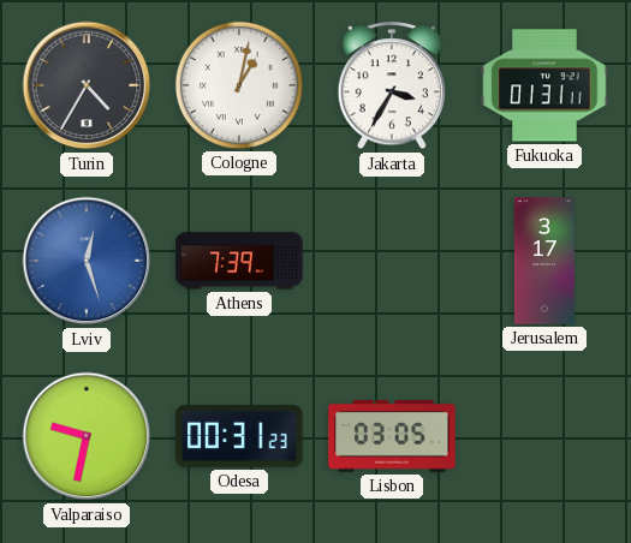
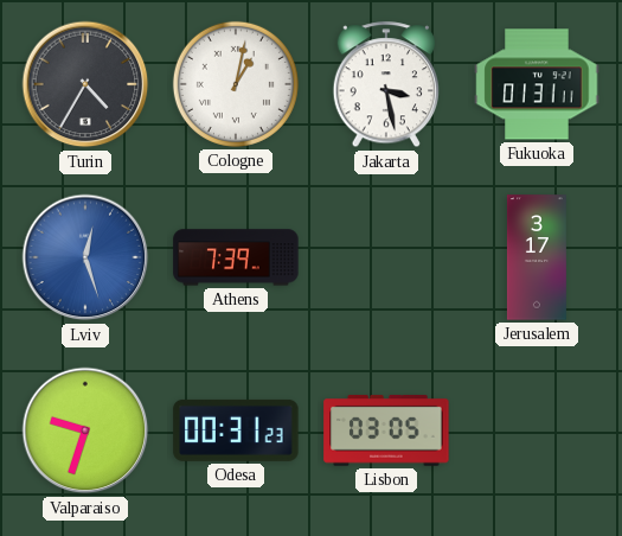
Jakarta: 3:35 -> 3:28
Valparaiso: 9:32 -> 9:33
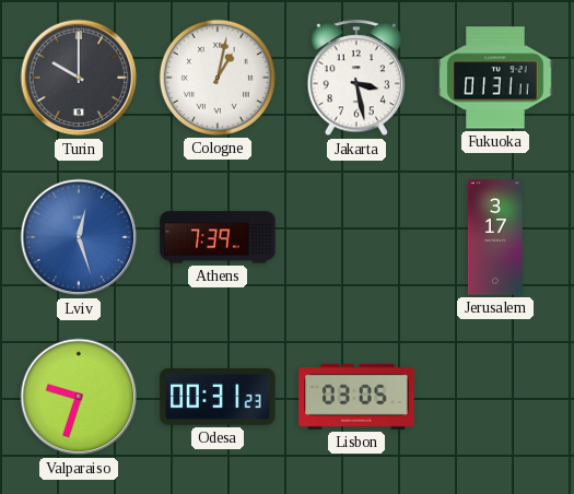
Turin: 4:35 -> 10:00
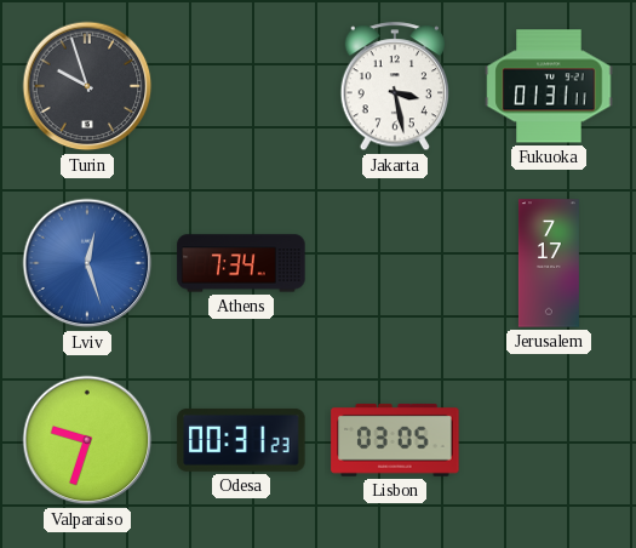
Turin: 10:00 -> 9:57
Cologne: 1:02 -> none
Athens: 7:39 -> 7:34
Jerusalem: 3:17 -> 7:17
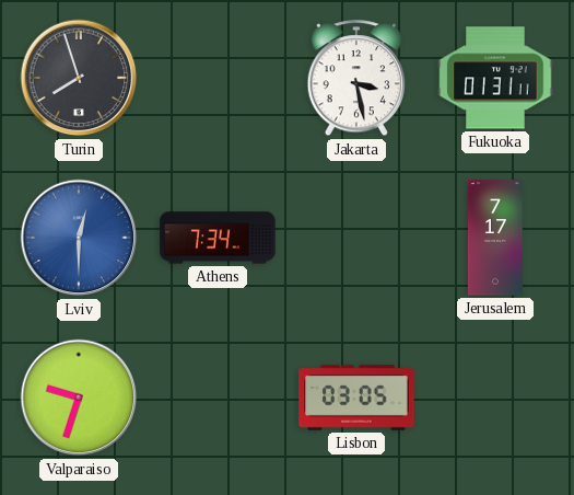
Turin: 9:57 -> 7:57
Lviv: 12:27 -> 12:30
Odesa: 00:31 -> none
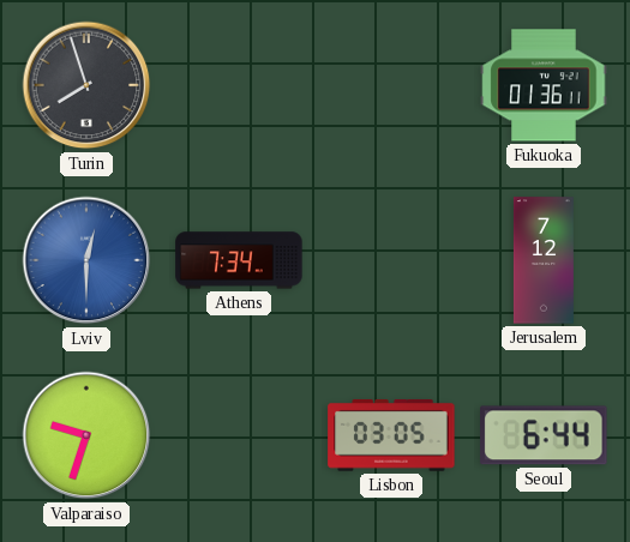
Jakarta: 3:28 -> none
Fukuoka: 01:31 -> 01:36
Jerusalem: 7:17 -> 7:12
Seoul: none -> 6:44
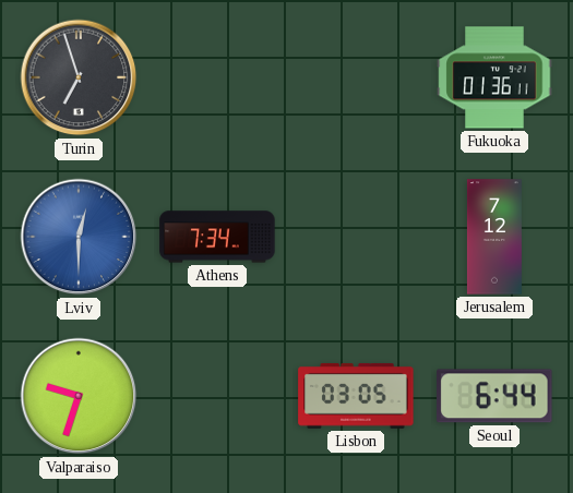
Turin: 7:57 -> 6:57
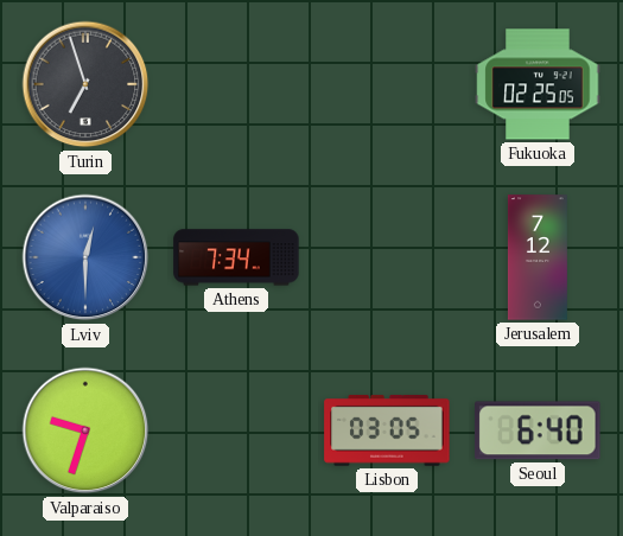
Fukuoka: 01:36 -> 02:25
Seoul: 6:44 -> 6:40
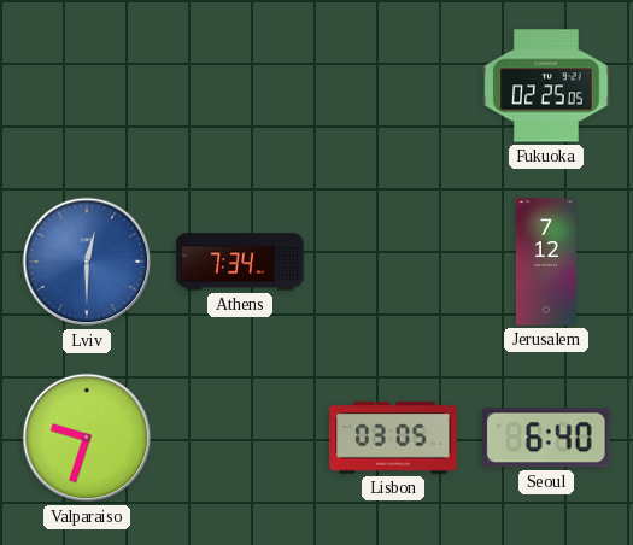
Turin: 6:57 -> none
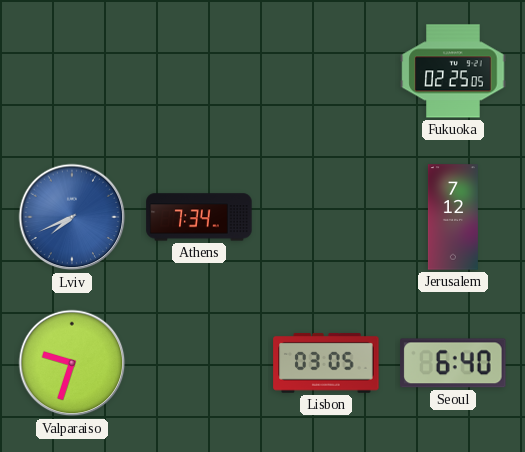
Lviv: 12:30 -> 7:41
